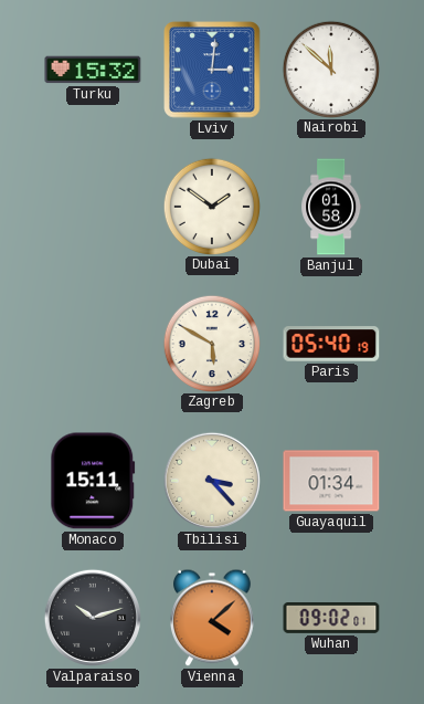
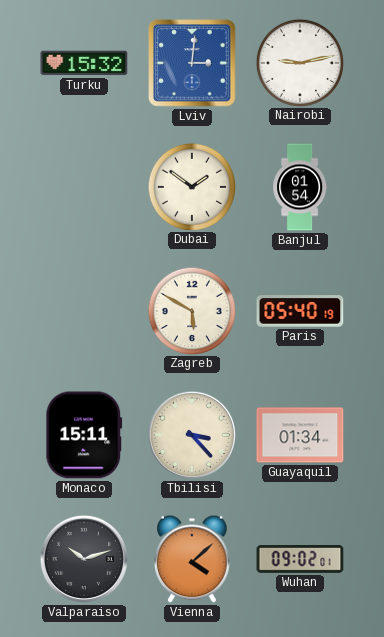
Nairobi: 11:52 -> 9:13
Banjul: 01:58 -> 01:54
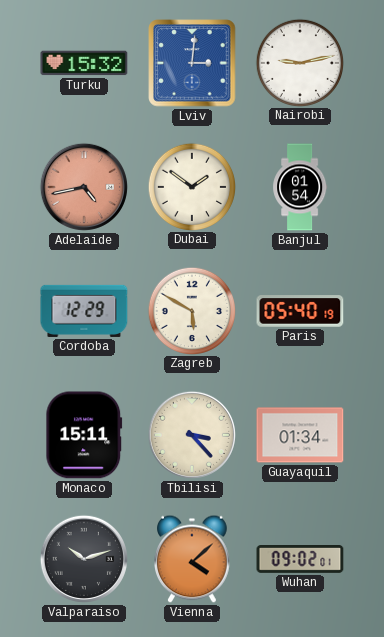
Adelaide: none -> 4:43
Cordoba: none -> 12:29
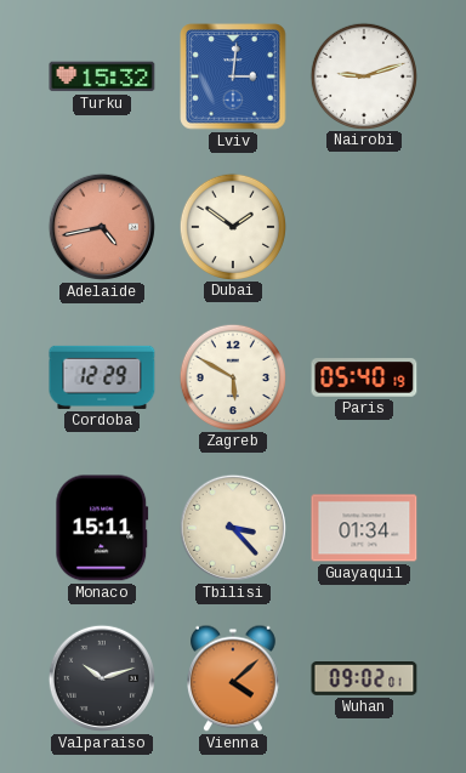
Nairobi: 9:13 -> 9:12
Banjul: 01:54 -> none
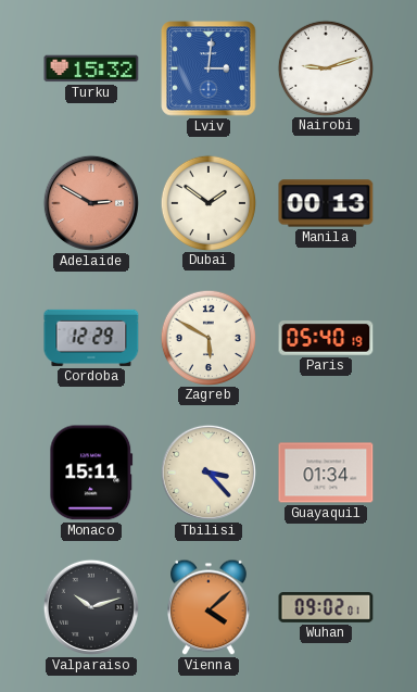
Adelaide: 4:43 -> 2:50
Manila: none -> 00:13
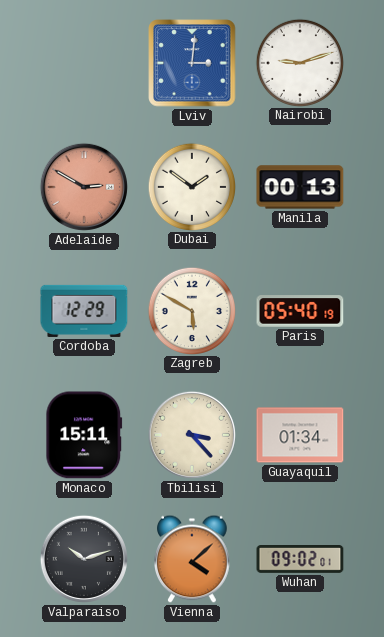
Turku: 15:32 -> none
